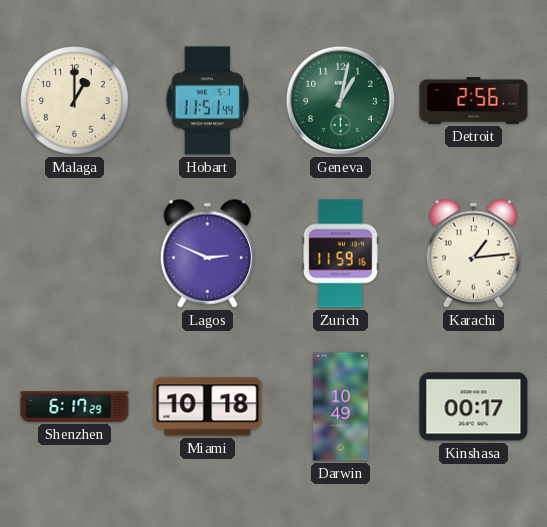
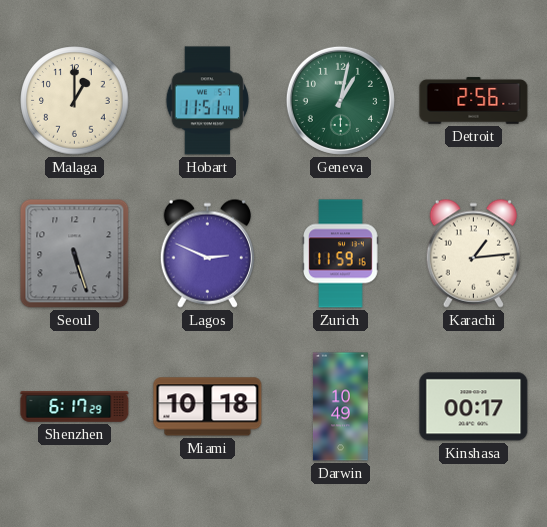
Seoul: none -> 5:27
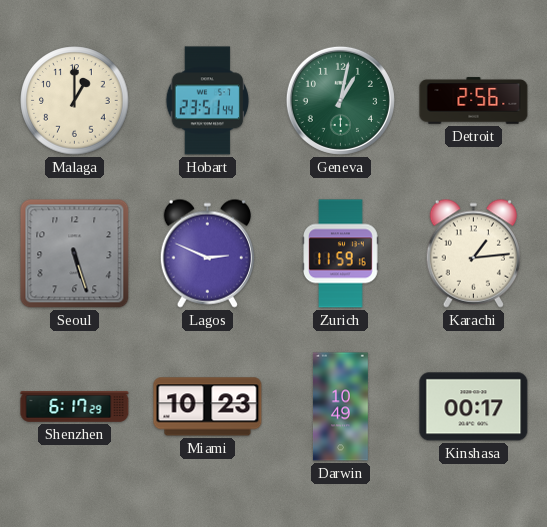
Hobart: 11:51 -> 23:51
Miami: 10:18 -> 10:23
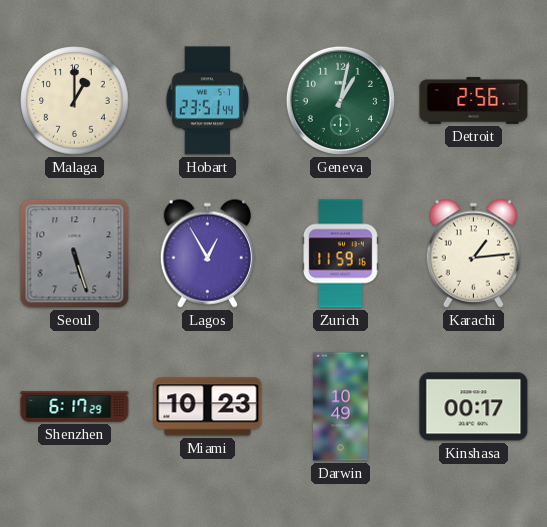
Lagos: 2:49 -> 12:55
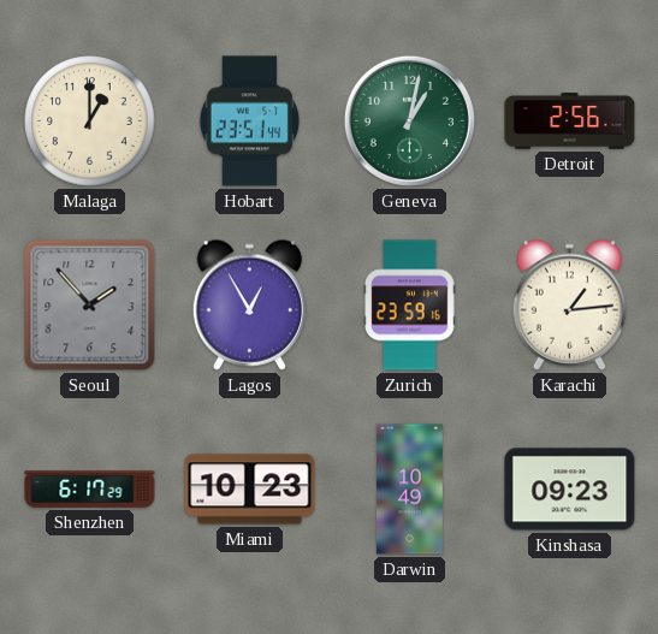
Seoul: 5:27 -> 1:53
Zurich: 11:59 -> 23:59
Kinshasa: 00:17 -> 09:23
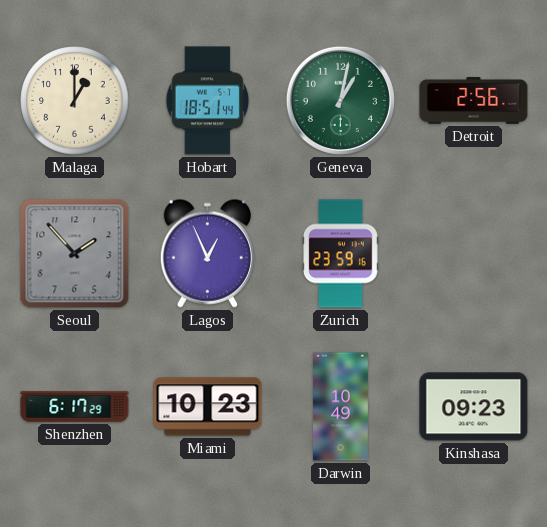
Hobart: 23:51 -> 18:51
Lagos: 12:55 -> 12:56
Karachi: 1:14 -> none
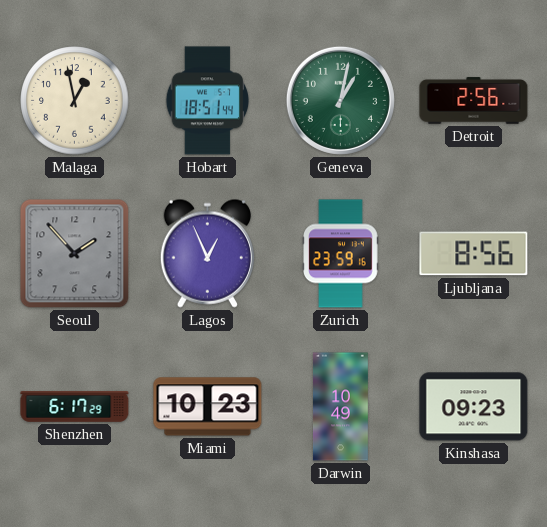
Malaga: 1:00 -> 12:58
Ljubljana: none -> 8:56
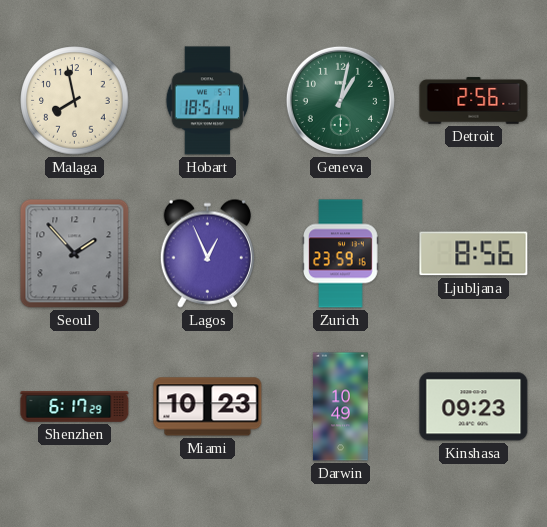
Malaga: 12:58 -> 7:58
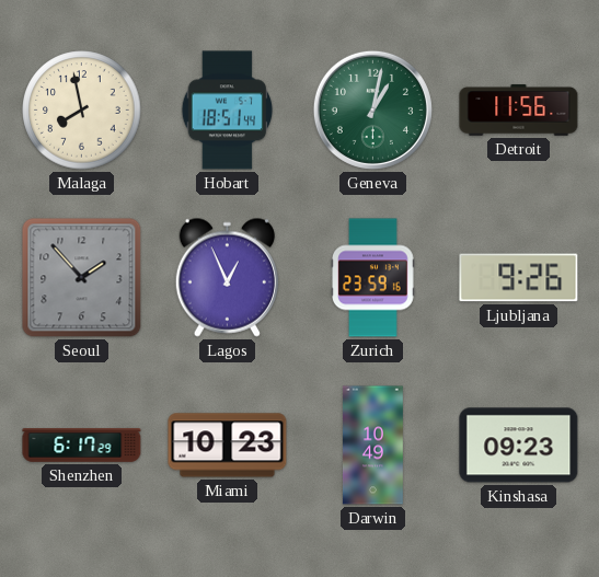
Detroit: 2:56 -> 11:56
Ljubljana: 8:56 -> 9:26
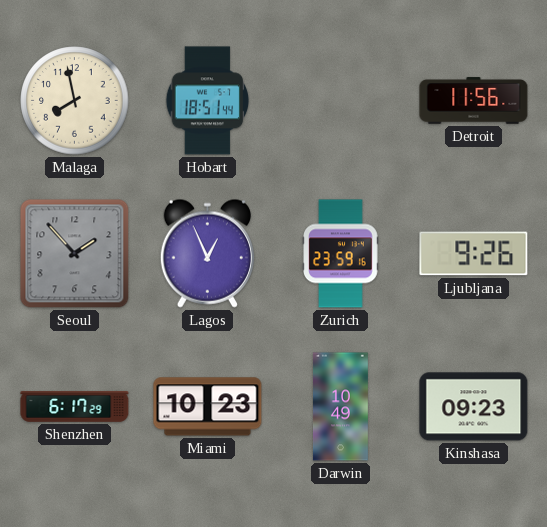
Geneva: 1:02 -> none
